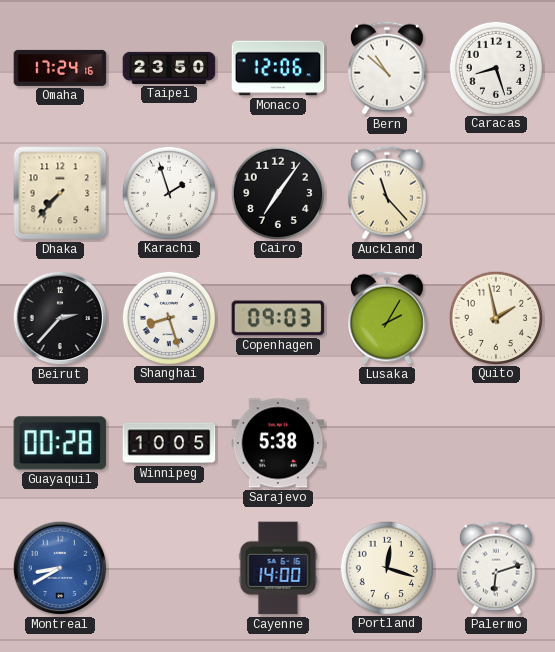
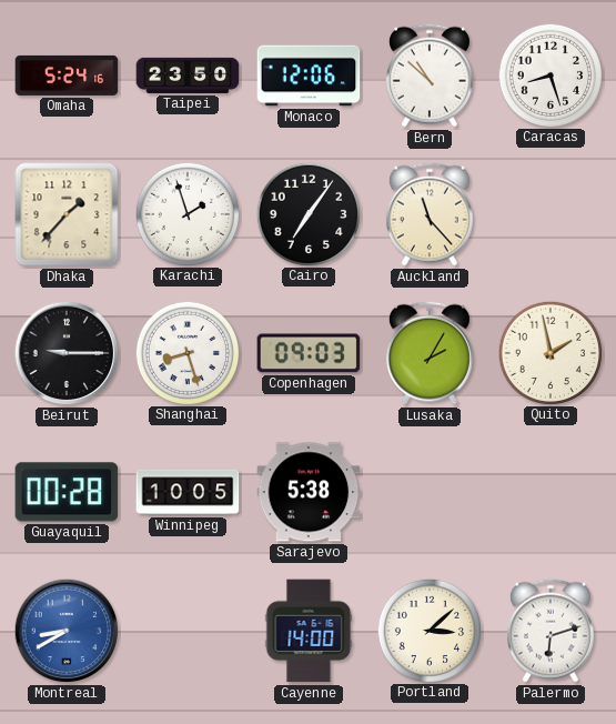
Omaha: 17:24 -> 5:24
Dhaka: 7:37 -> 1:37
Beirut: 2:37 -> 9:15
Portland: 12:18 -> 3:08
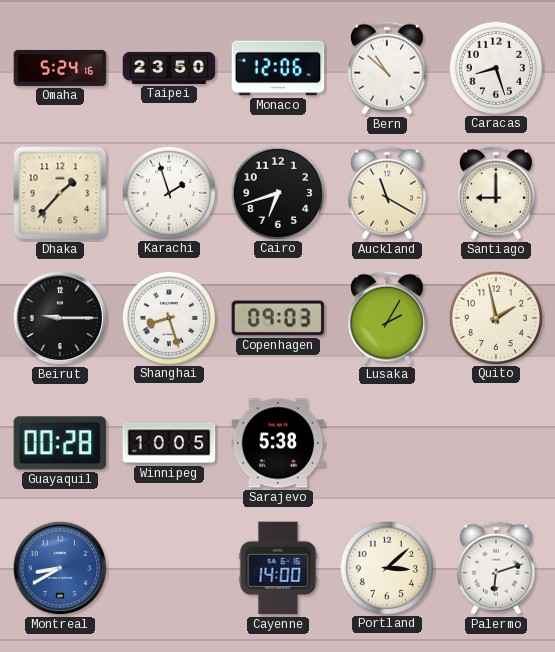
Cairo: 7:06 -> 6:42
Auckland: 11:23 -> 11:20
Santiago: none -> 9:00
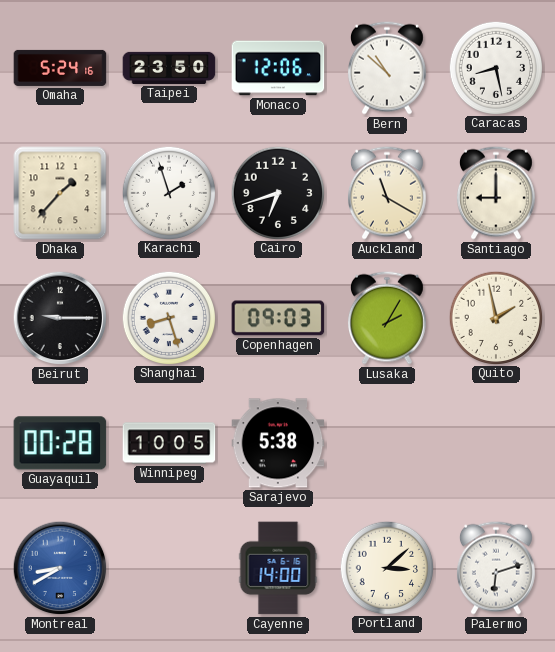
Caracas: 8:27 -> 8:28
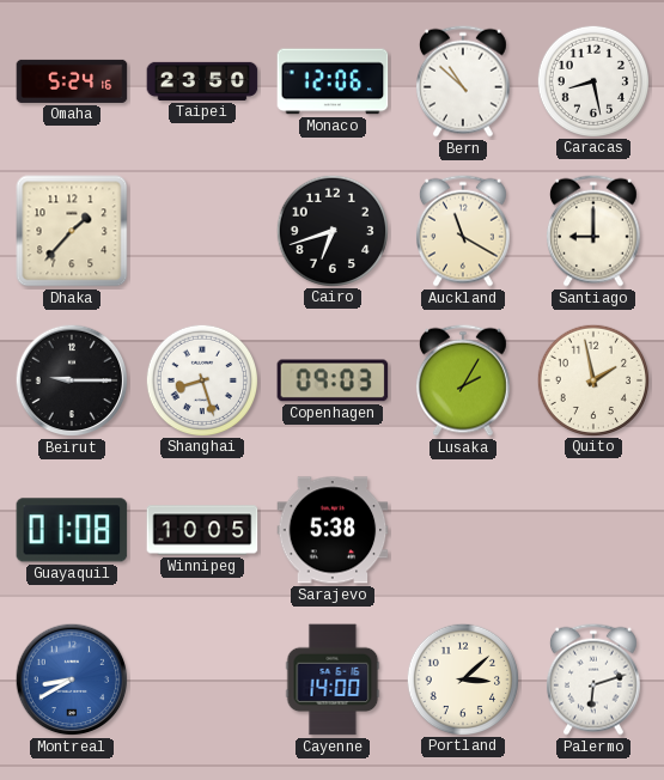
Karachi: 1:57 -> none
Guayaquil: 00:28 -> 01:08
